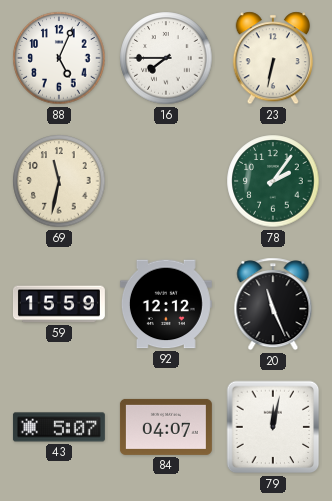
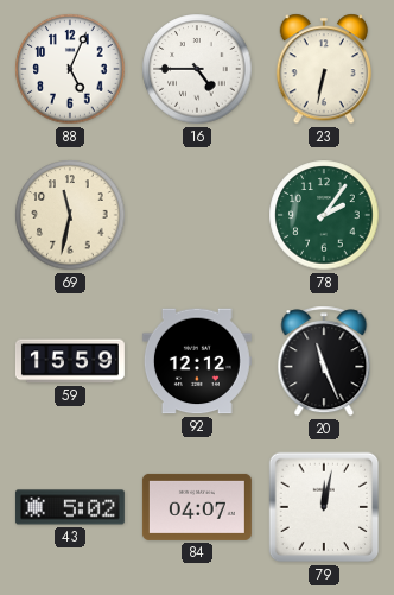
16: 7:45 -> 4:45
43: 5:07 -> 5:02
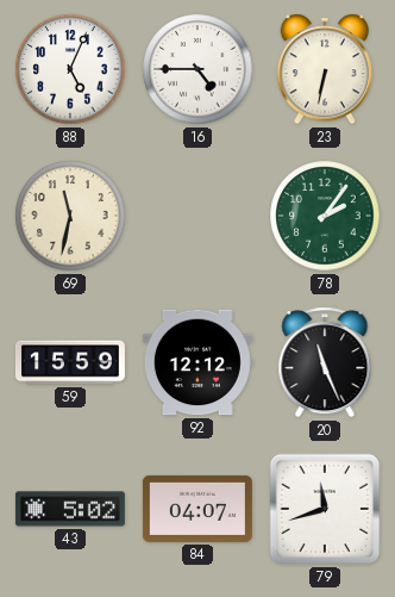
79: 12:02 -> 11:42
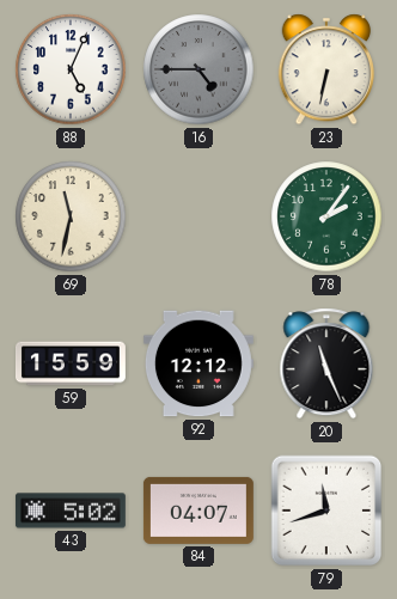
16 dial: white -> grey
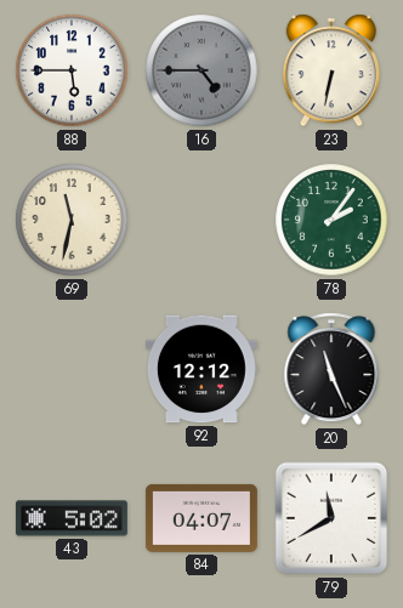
88: 5:04 -> 5:45
59: 15:59 -> none
79: 11:42 -> 11:40
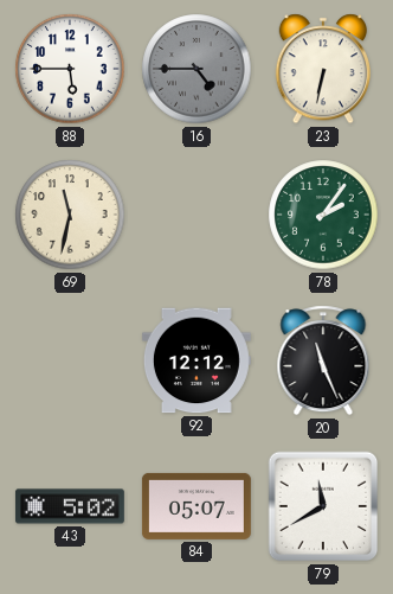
84: 04:07 -> 05:07
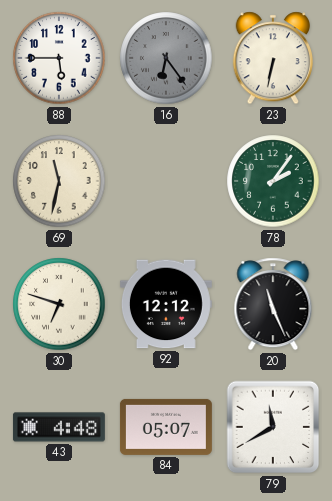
16: 4:45 -> 6:24
30: none -> 6:48
43: 5:02 -> 4:48
